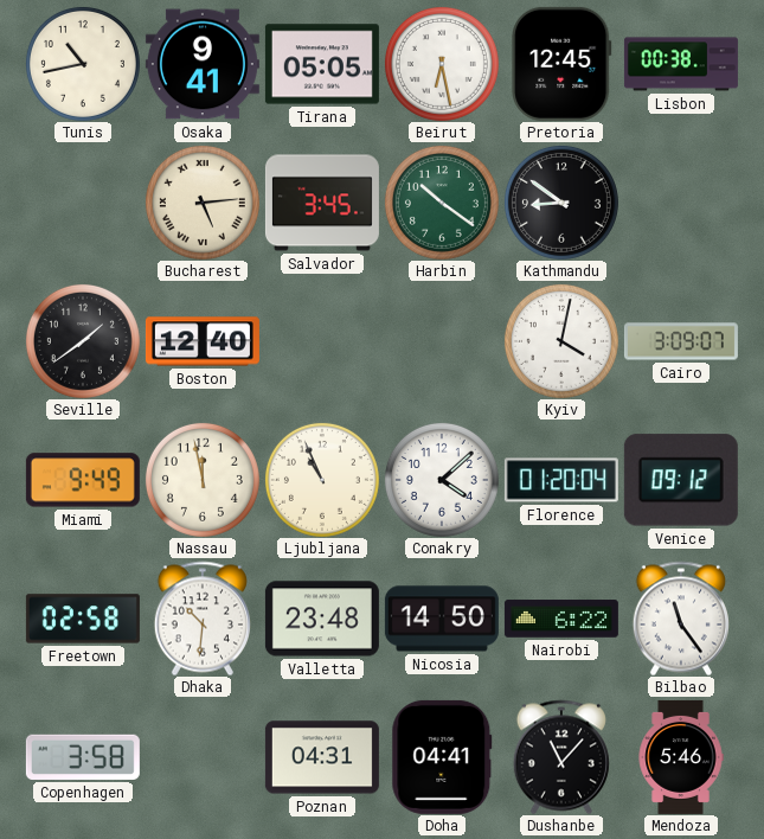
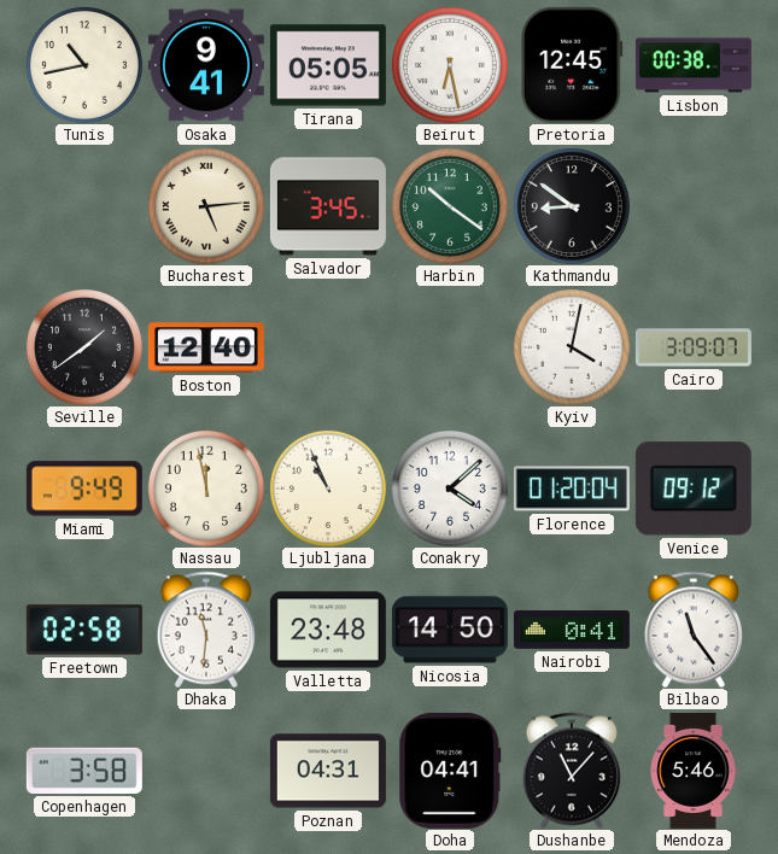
Dhaka: 10:31 -> 11:31
Nairobi: 6:22 -> 0:41
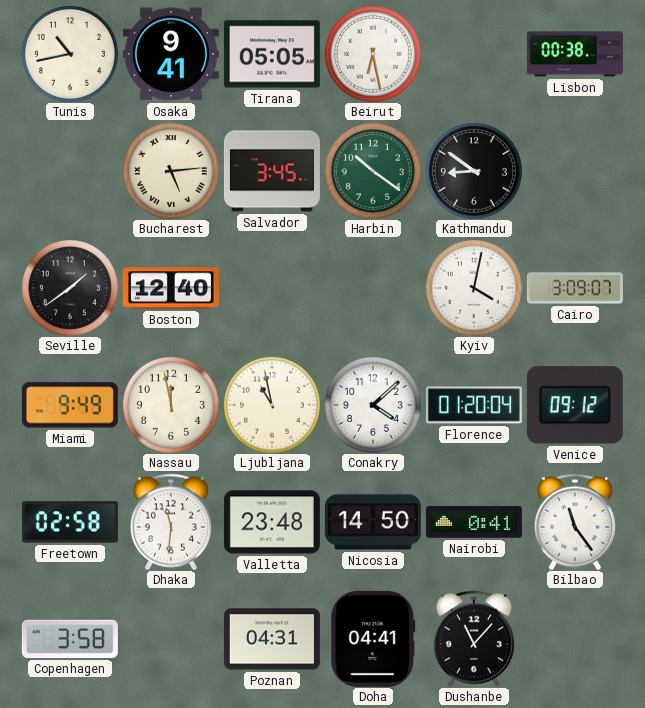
Pretoria: 12:45 -> none
Ljubljana: 10:56 -> 10:58
Mendoza: 5:46 -> none
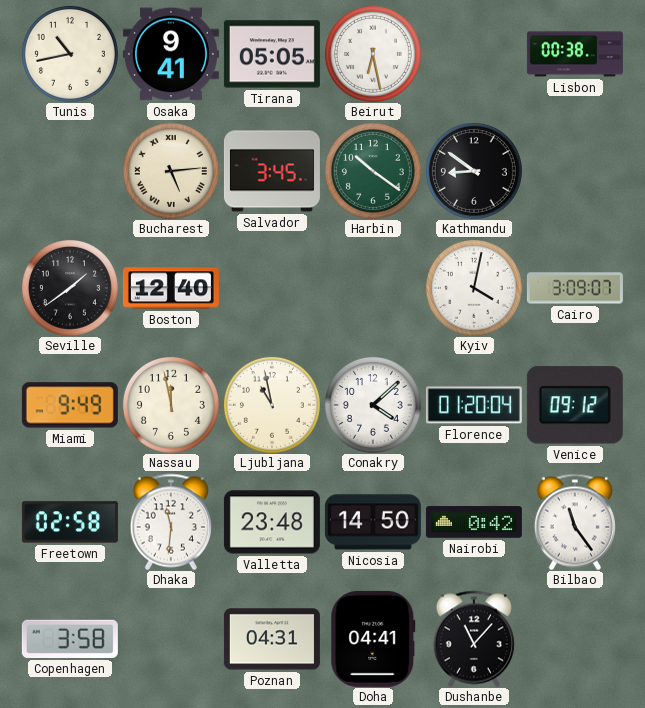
Nairobi: 0:41 -> 0:42
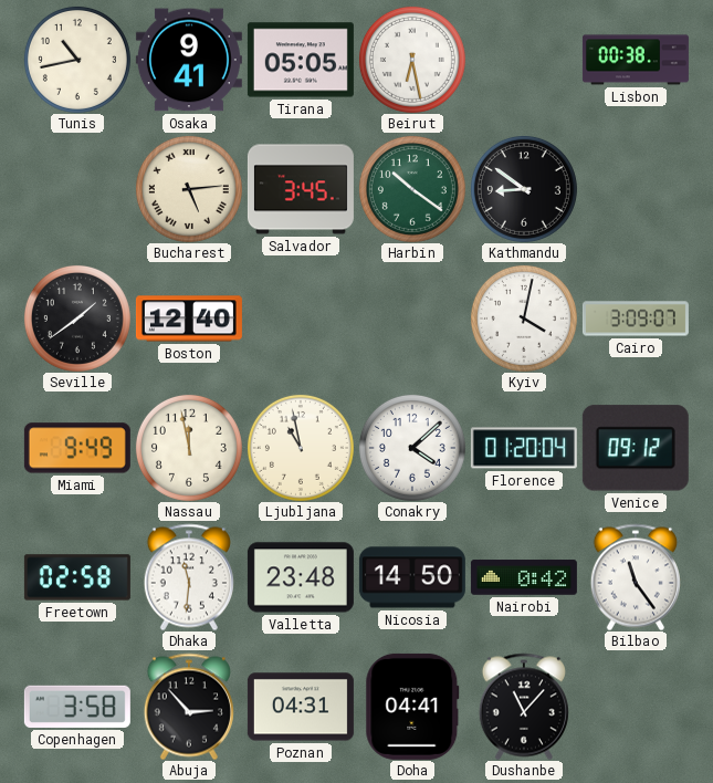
Abuja: none -> 2:53
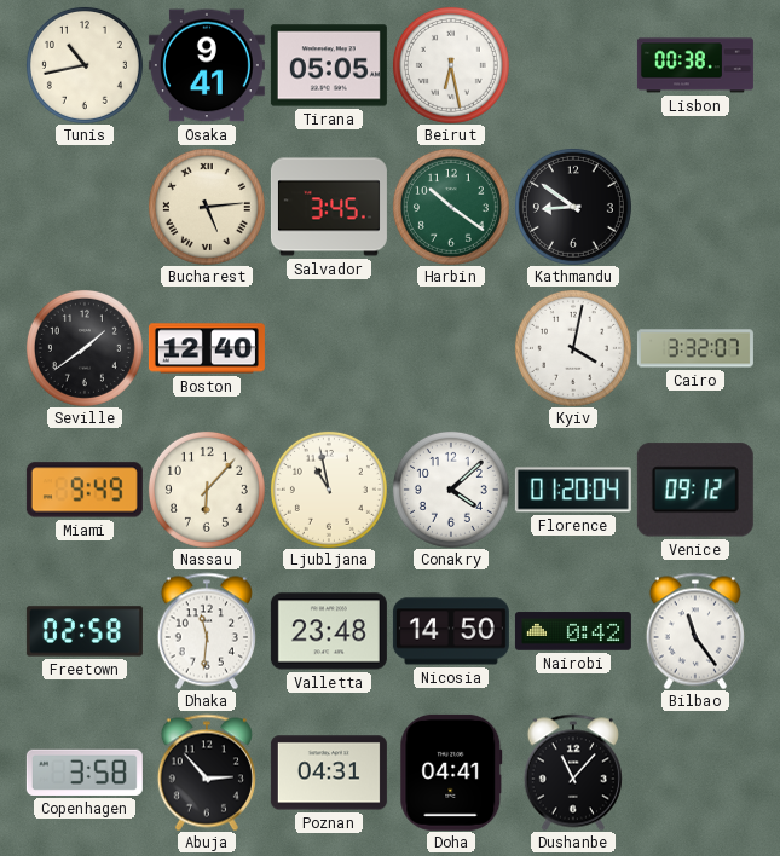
Cairo: 3:09 -> 3:32
Nassau: 11:58 -> 6:07
